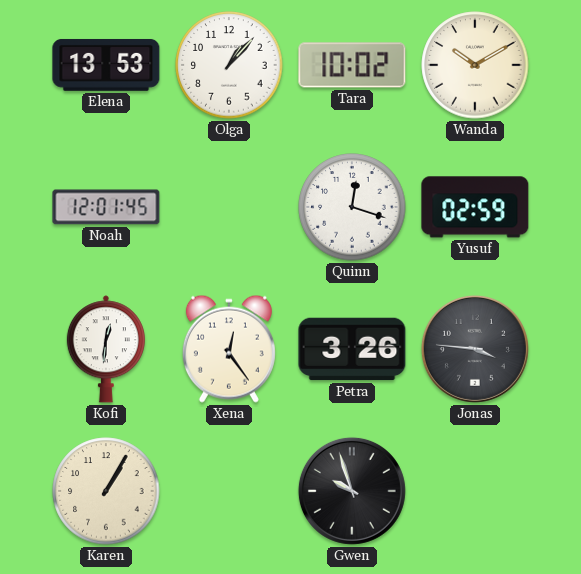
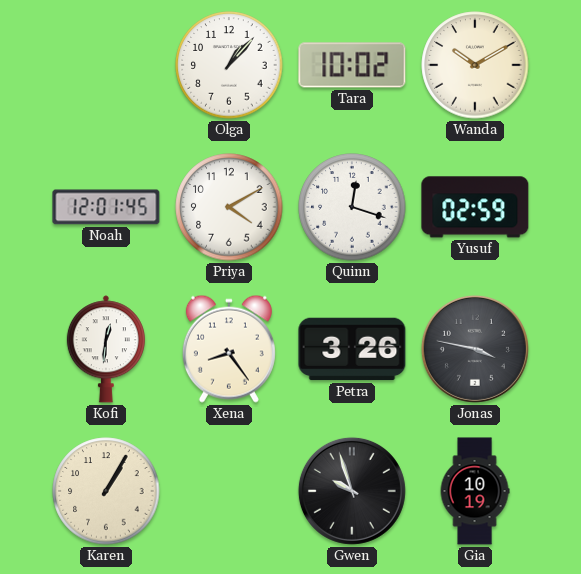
Elena: 13:53 -> none
Priya: none -> 4:10
Xena: 12:24 -> 8:24
Jonas: 3:46 -> 3:47
Gia: none -> 10:19
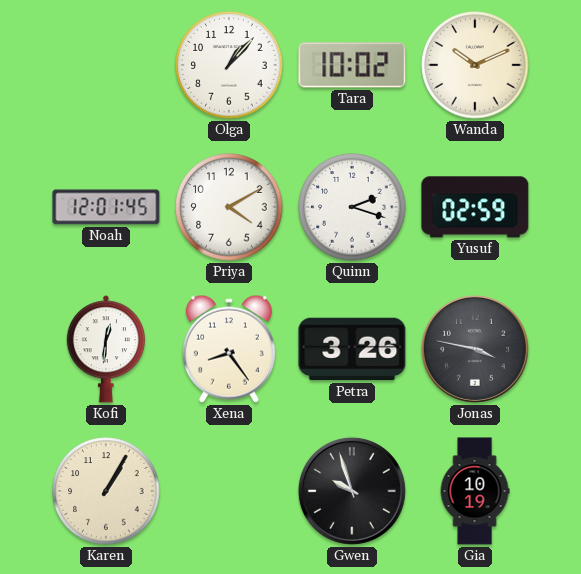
Wanda: 10:10 -> 10:11
Quinn: 12:18 -> 2:18
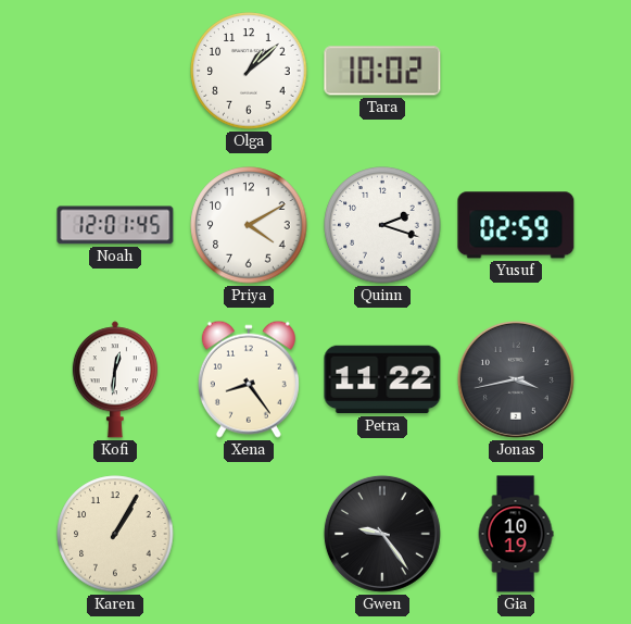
Olga: 1:07 -> 1:08
Wanda: 10:11 -> none
Petra: 3:26 -> 11:22
Jonas: 3:47 -> 3:43
Gwen: 9:57 -> 9:24
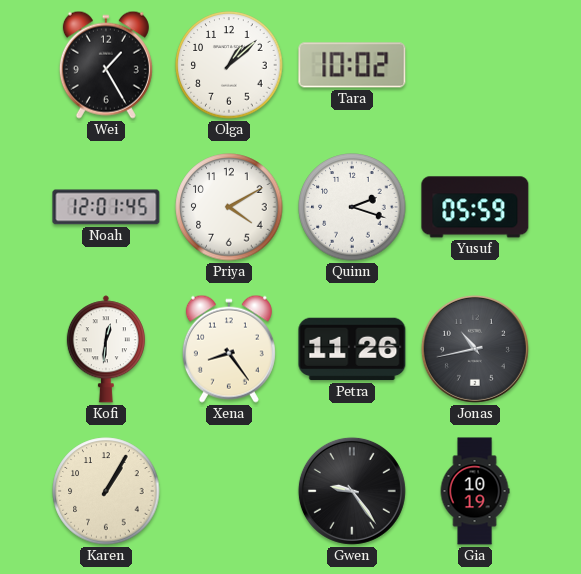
Wei: none -> 1:25
Yusuf: 02:59 -> 05:59
Petra: 11:22 -> 11:26
Jonas: 3:43 -> 10:43
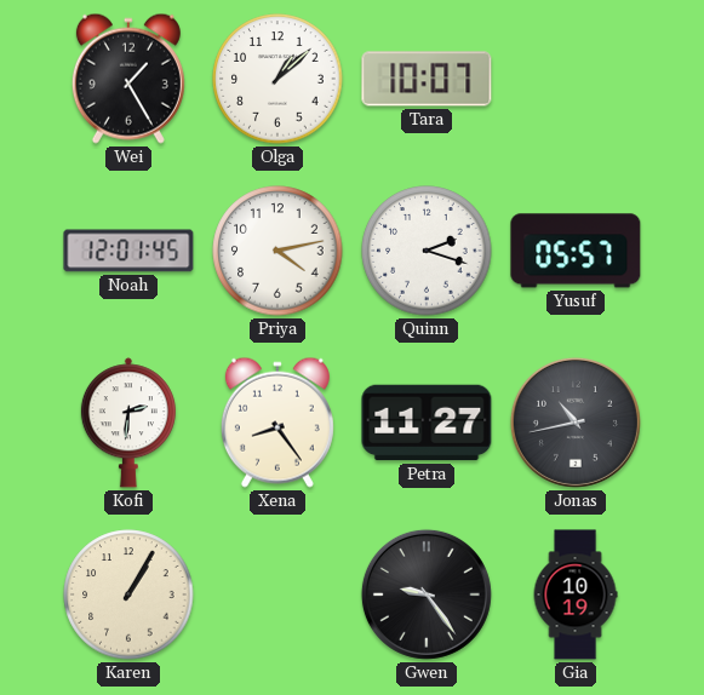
Tara: 10:02 -> 10:07
Priya: 4:10 -> 4:13
Yusuf: 05:59 -> 05:57
Kofi: 12:31 -> 2:31
Petra: 11:26 -> 11:27
